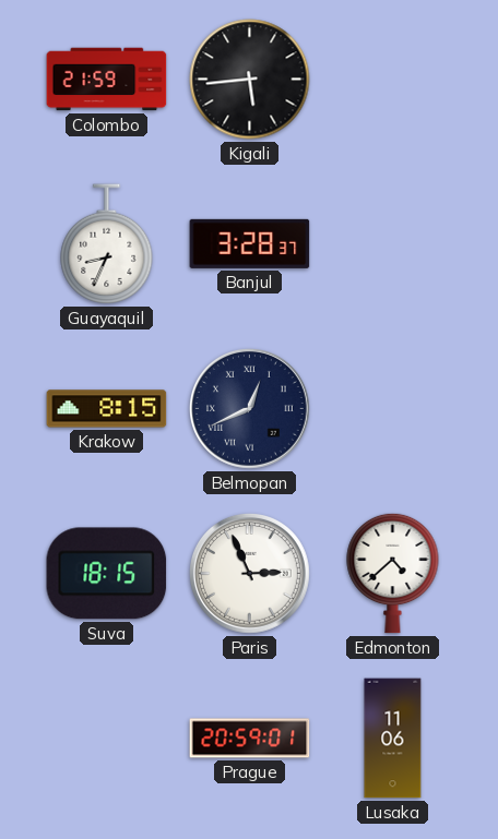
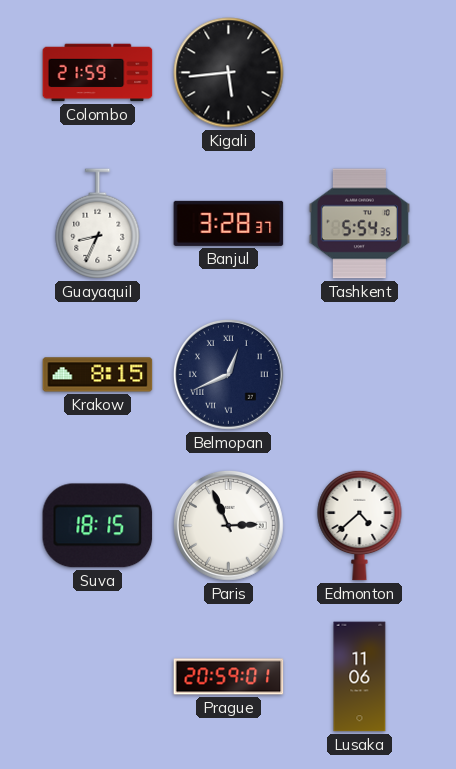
Tashkent: none -> 5:54
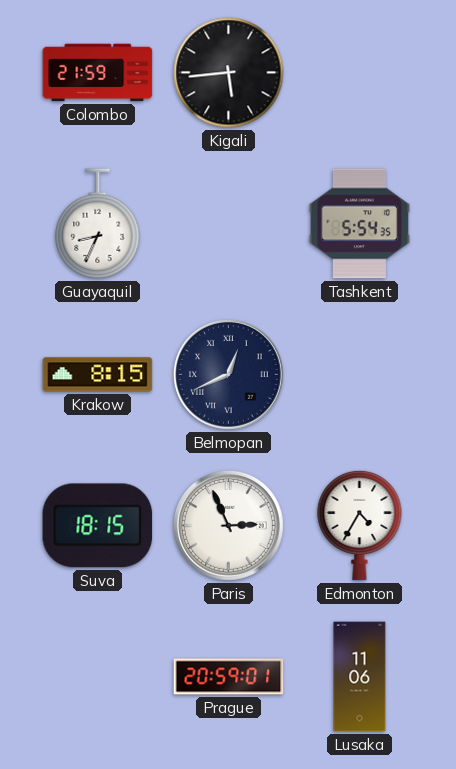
Banjul: 3:28 -> none
Edmonton: 4:38 -> 4:35
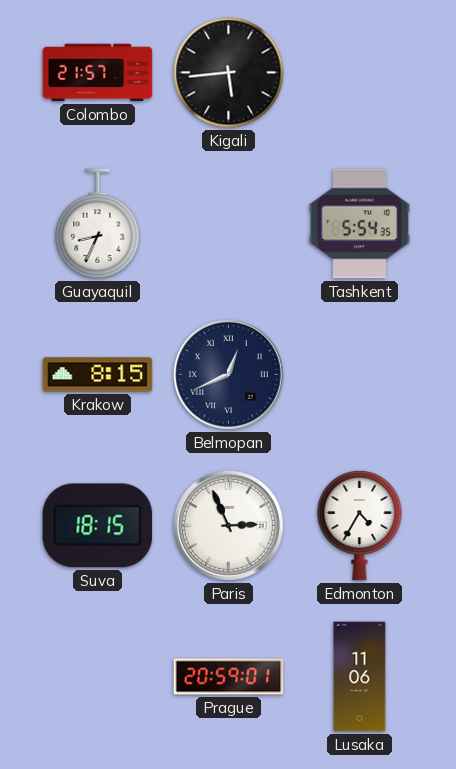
Colombo: 21:59 -> 21:57
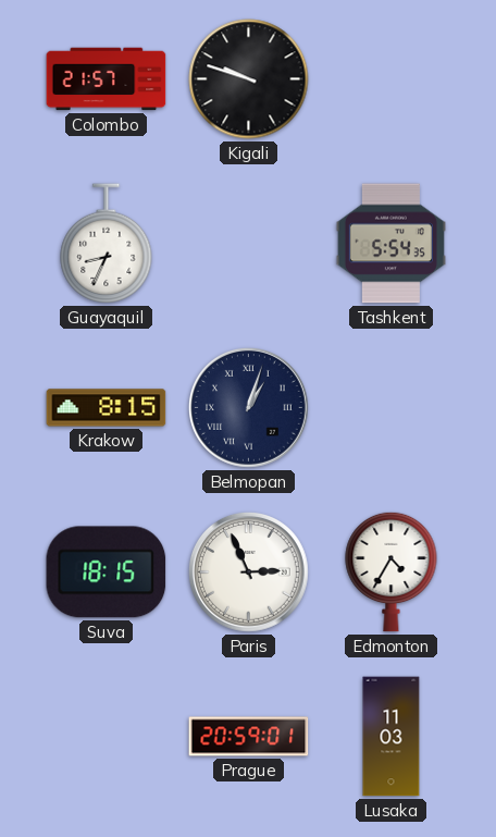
Kigali: 5:44 -> 9:48
Belmopan: 12:41 -> 1:03
Lusaka: 11:06 -> 11:03
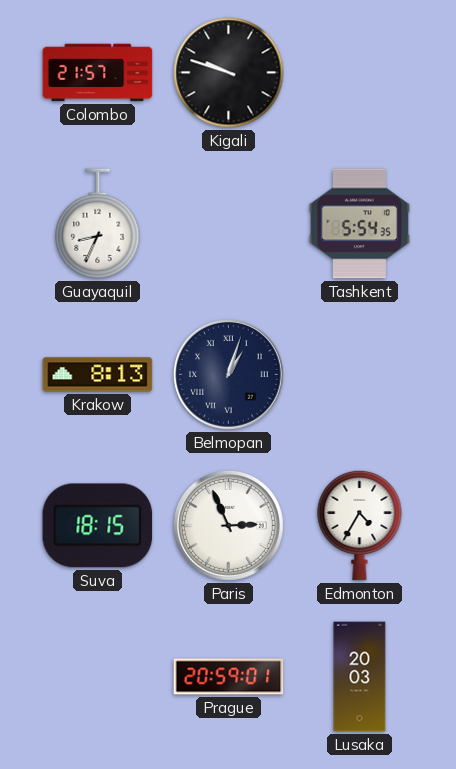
Krakow: 8:15 -> 8:13
Lusaka: 11:03 -> 20:03
